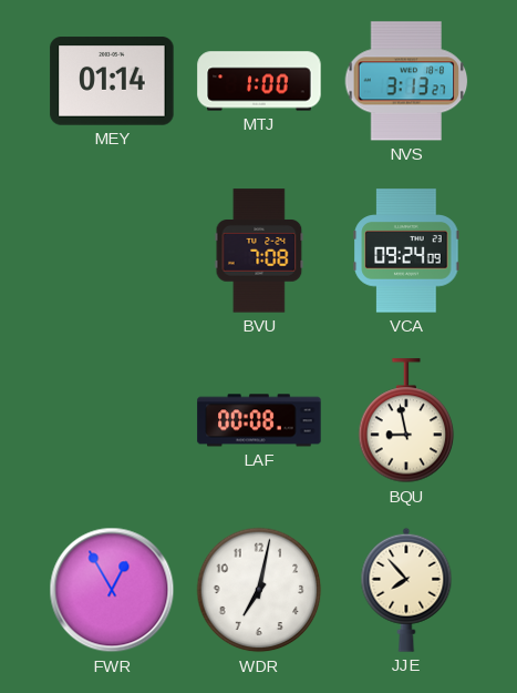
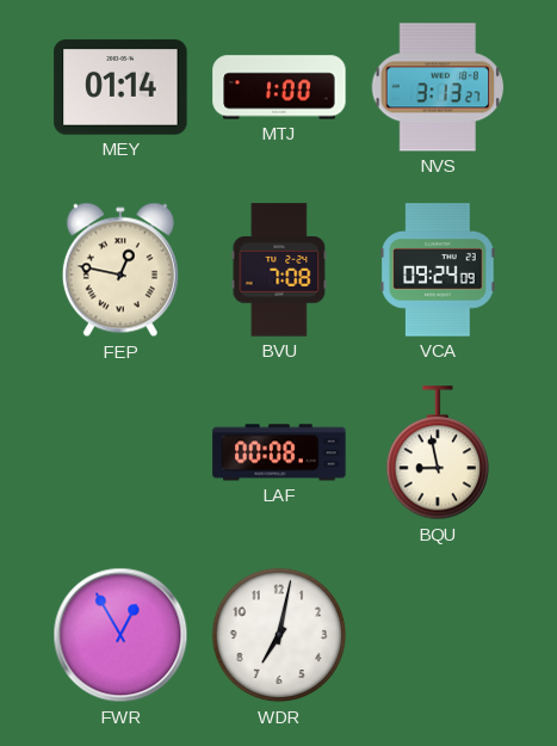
FEP: none -> 12:47
JJE: 7:53 -> none
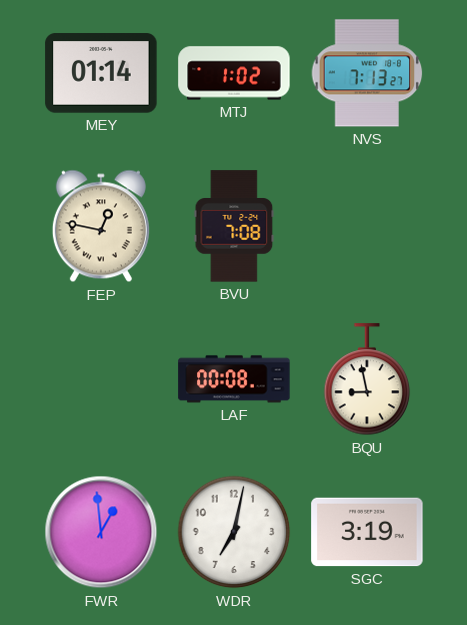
MTJ: 1:00 -> 1:02
NVS: 3:13 -> 7:13
VCA: 09:24 -> none
FWR: 12:55 -> 12:59
SGC: none -> 3:19
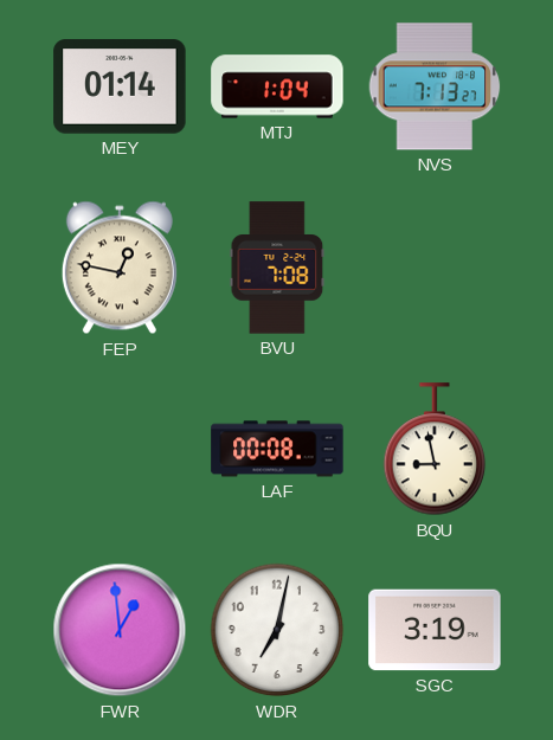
MTJ: 1:02 -> 1:04
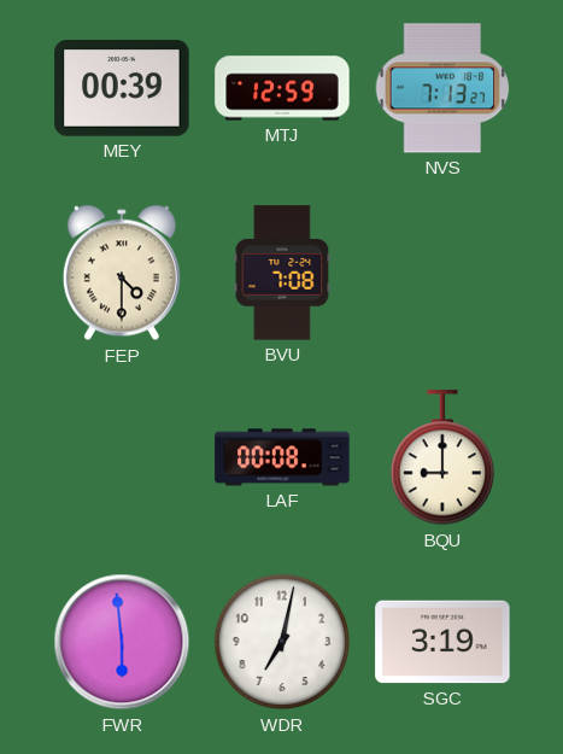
MEY: 01:14 -> 00:39
MTJ: 1:04 -> 12:59
FEP: 12:47 -> 4:30
BQU: 8:58 -> 9:00
FWR: 12:59 -> 5:59
